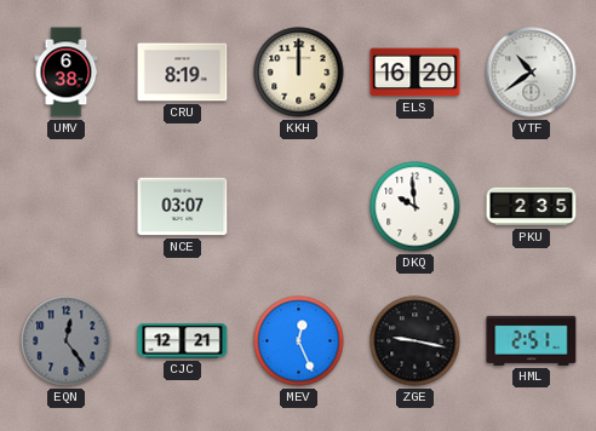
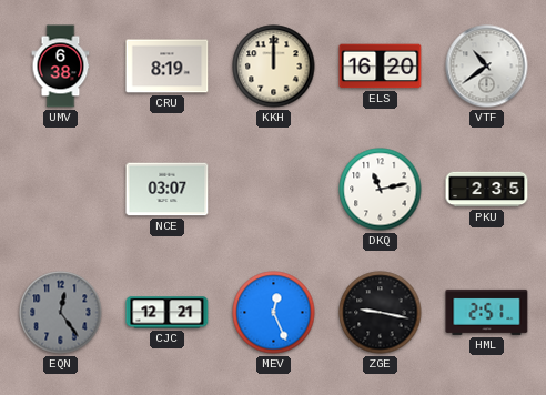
DKQ: 9:59 -> 11:13
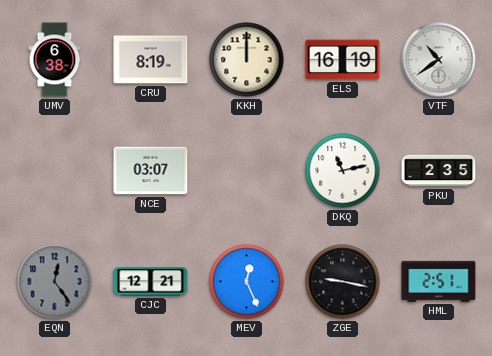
ELS: 16:20 -> 16:19
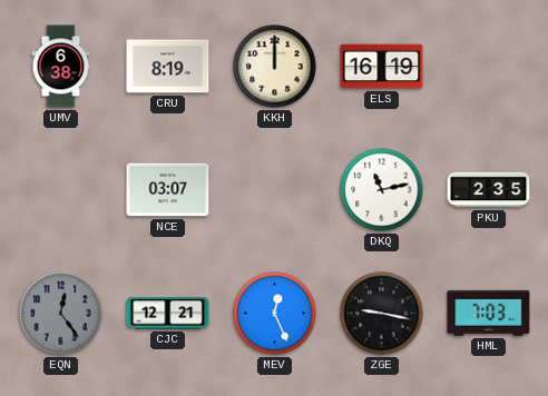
VTF: 10:39 -> none
HML: 2:51 -> 7:03
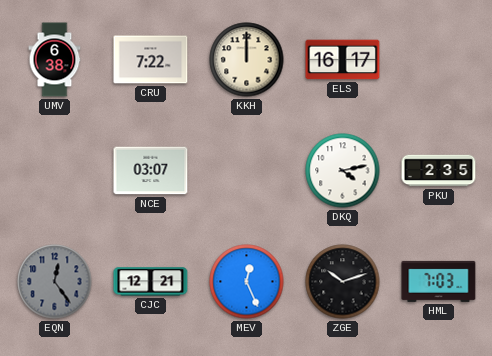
CRU: 8:19 -> 7:22
ELS: 16:19 -> 16:17
DKQ: 11:13 -> 4:13
ZGE: 9:17 -> 10:12
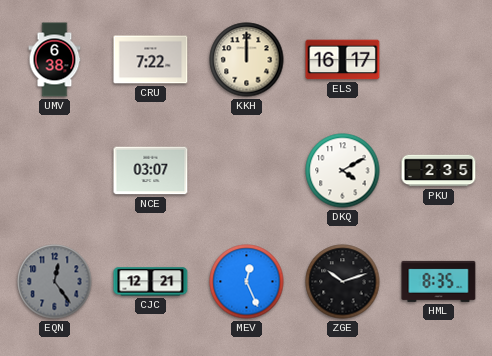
DKQ: 4:13 -> 4:10
HML: 7:03 -> 8:35
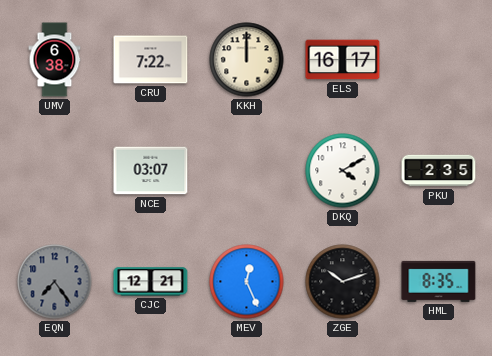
EQN: 12:24 -> 7:24
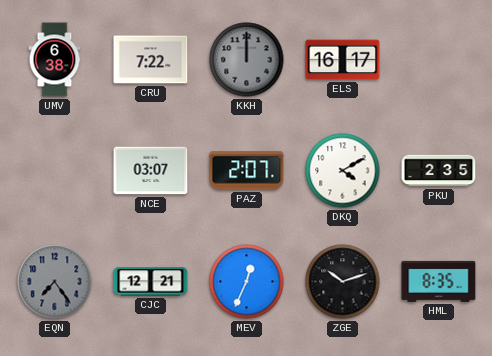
KKH dial: cream -> grey
PAZ: none -> 2:07
MEV: 12:26 -> 12:34
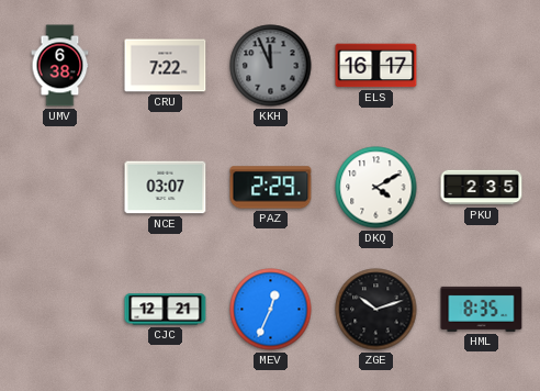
KKH: 12:00 -> 11:56
PAZ: 2:07 -> 2:29
EQN: 7:24 -> none
